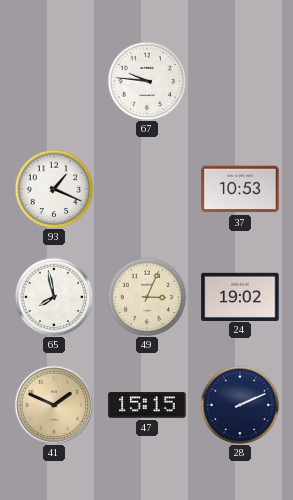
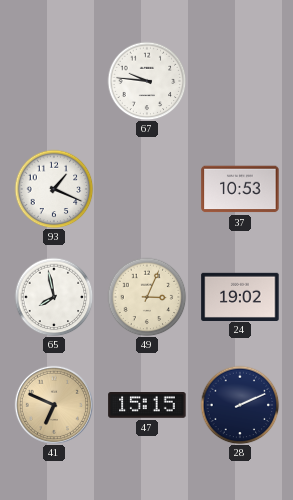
41: 1:49 -> 6:49
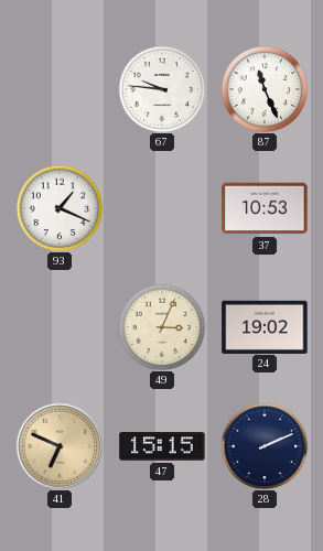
87: none -> 11:26
65: 7:58 -> none
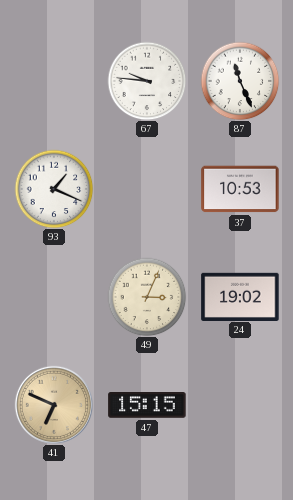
28: 2:11 -> none
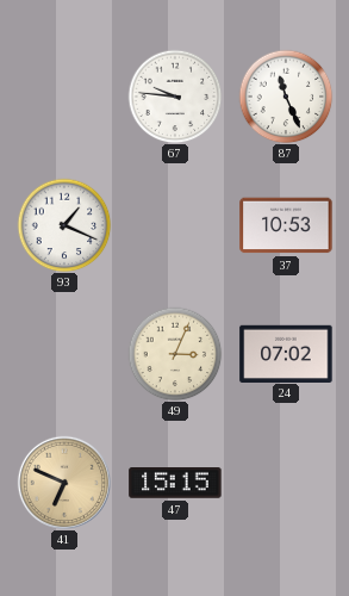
24: 19:02 -> 07:02
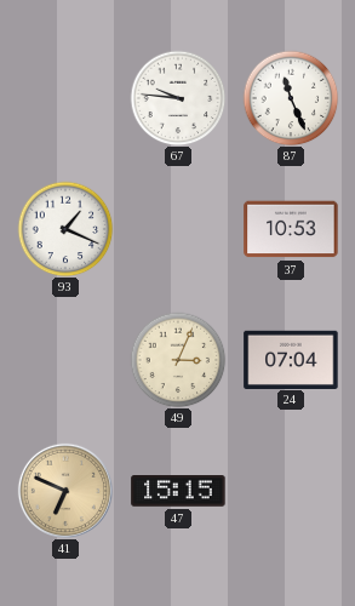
24: 07:02 -> 07:04
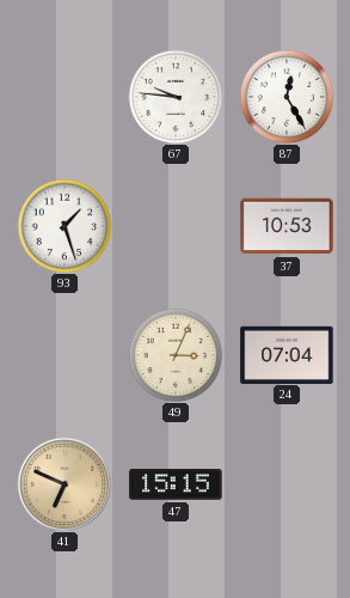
87: 11:26 -> 12:25
93: 1:19 -> 1:27
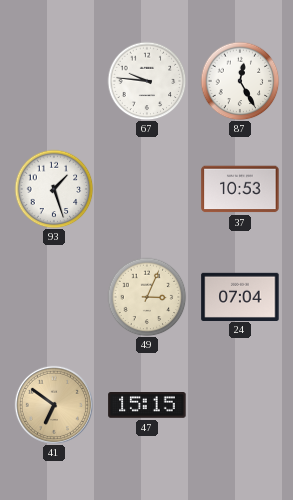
41: 6:49 -> 6:51
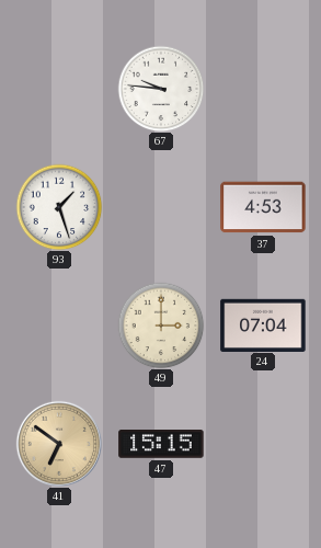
87: 12:25 -> none
37: 10:53 -> 4:53
49: 3:04 -> 3:00
